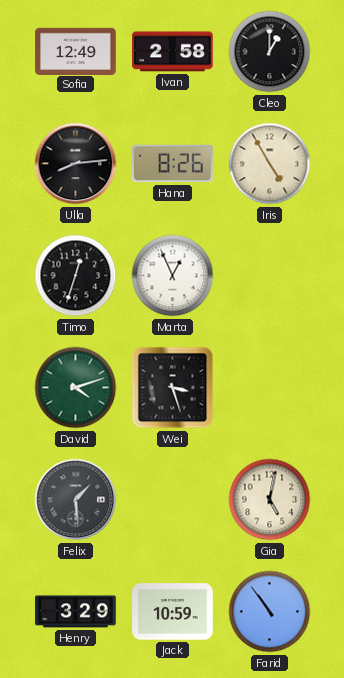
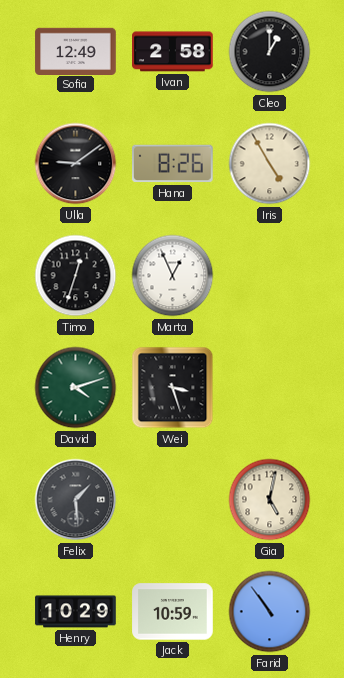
Ulla: 8:14 -> 9:09
Henry: 3:29 -> 10:29
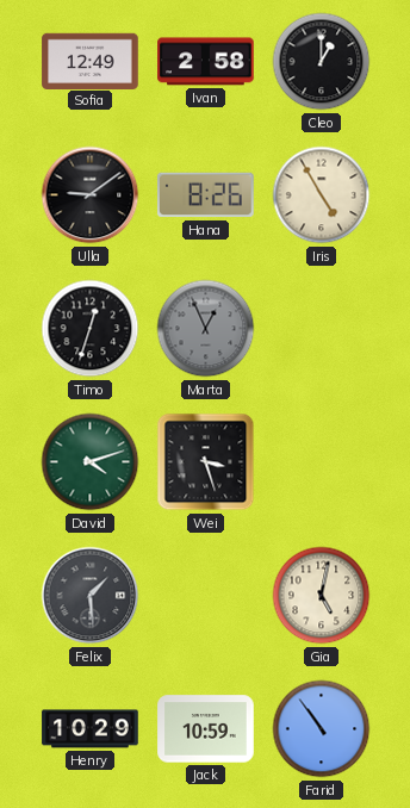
Marta dial: white -> grey
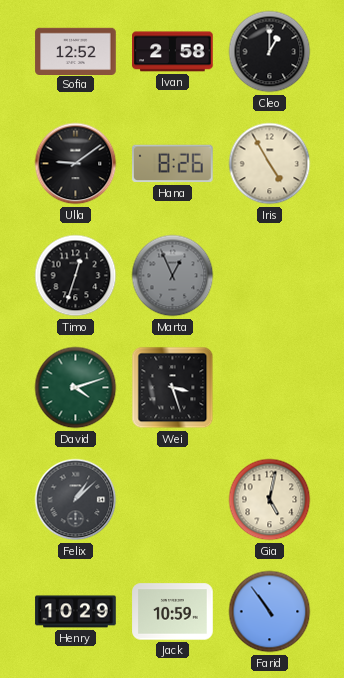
Sofia: 12:49 -> 12:52
Felix: 1:29 -> 1:08
